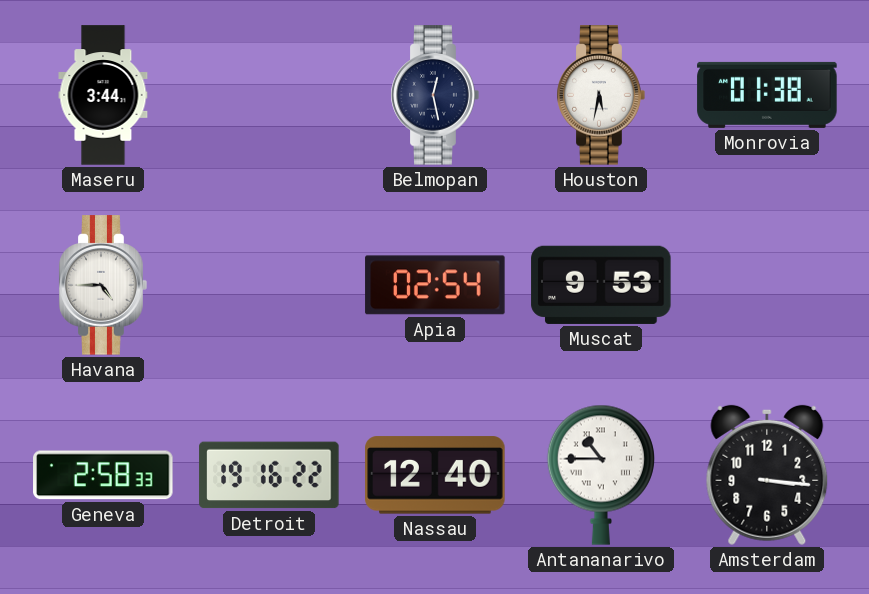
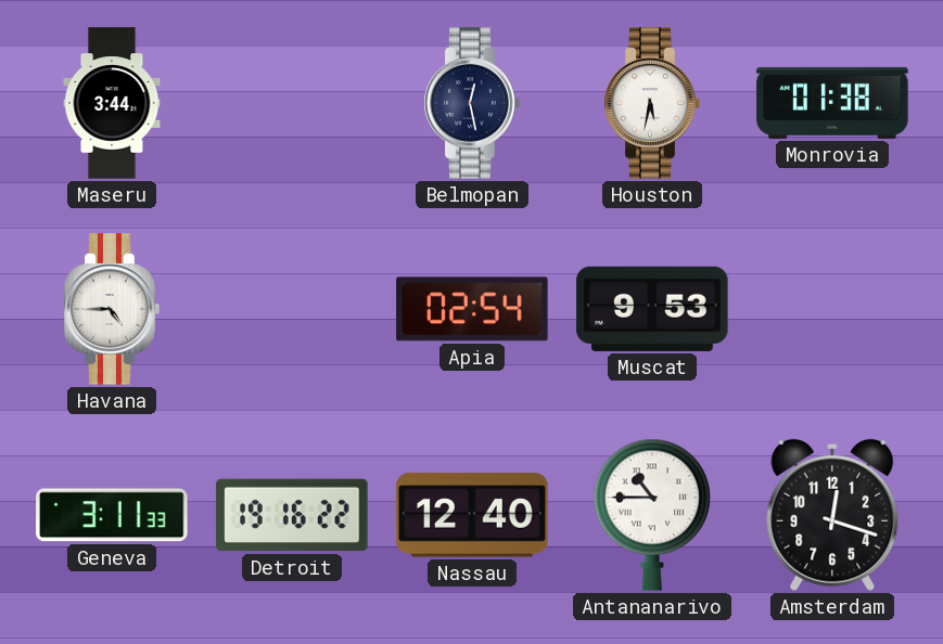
Geneva: 2:58 -> 3:11
Amsterdam: 3:16 -> 12:18
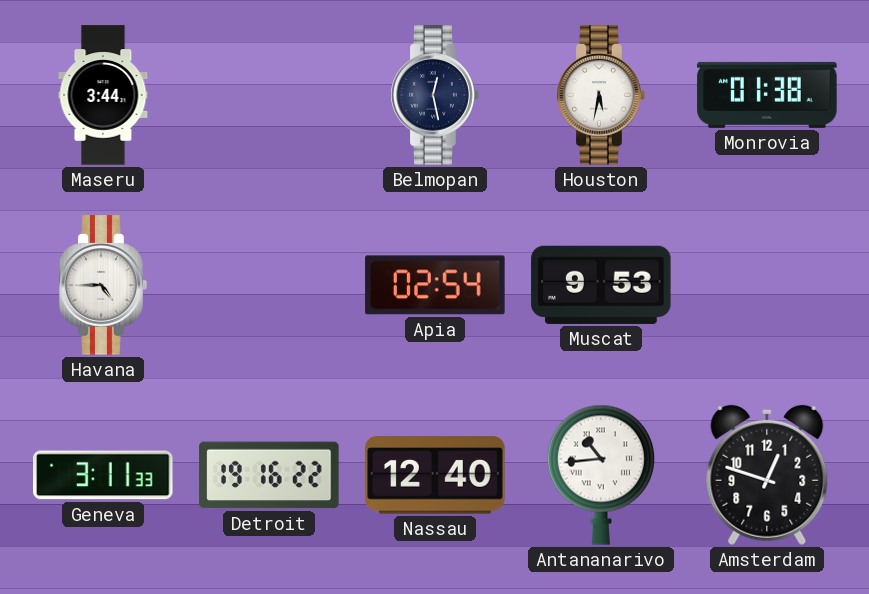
Antananarivo: 10:45 -> 10:44
Amsterdam: 12:18 -> 12:48
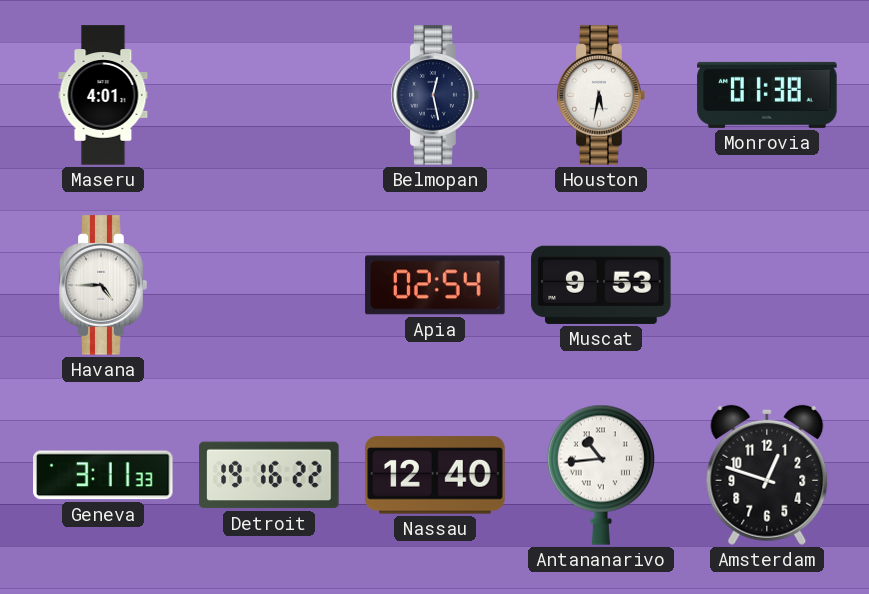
Maseru: 3:44 -> 4:01
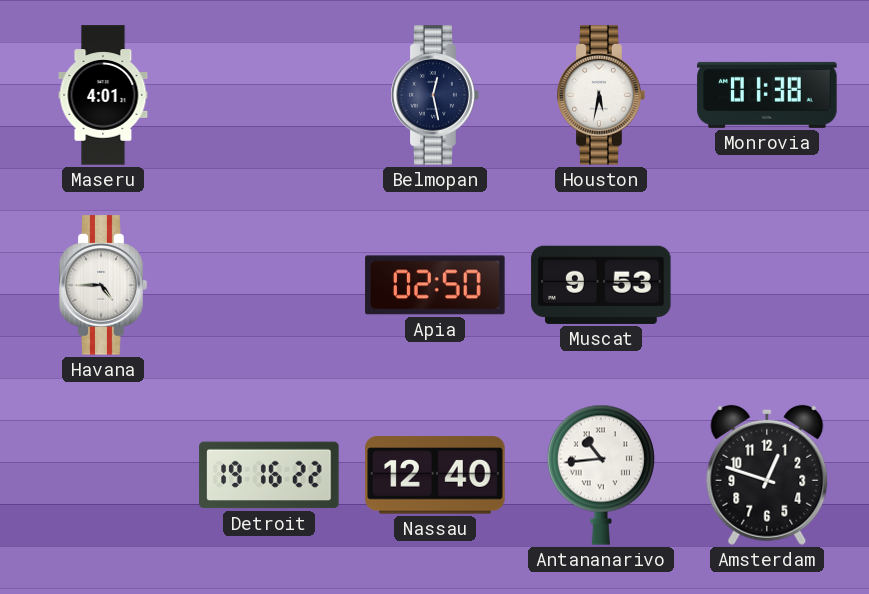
Apia: 02:54 -> 02:50
Geneva: 3:11 -> none
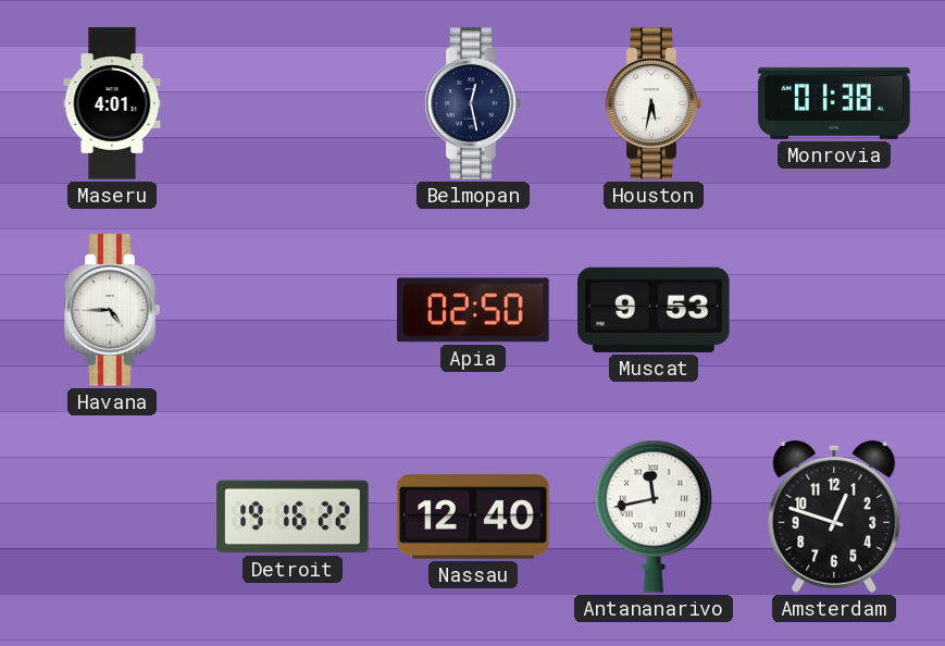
Antananarivo: 10:44 -> 11:43
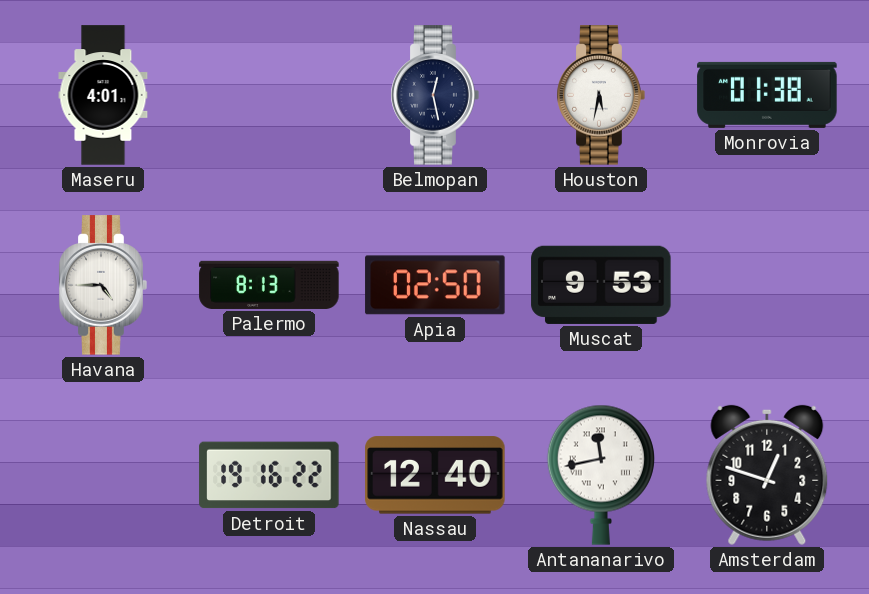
Palermo: none -> 8:13
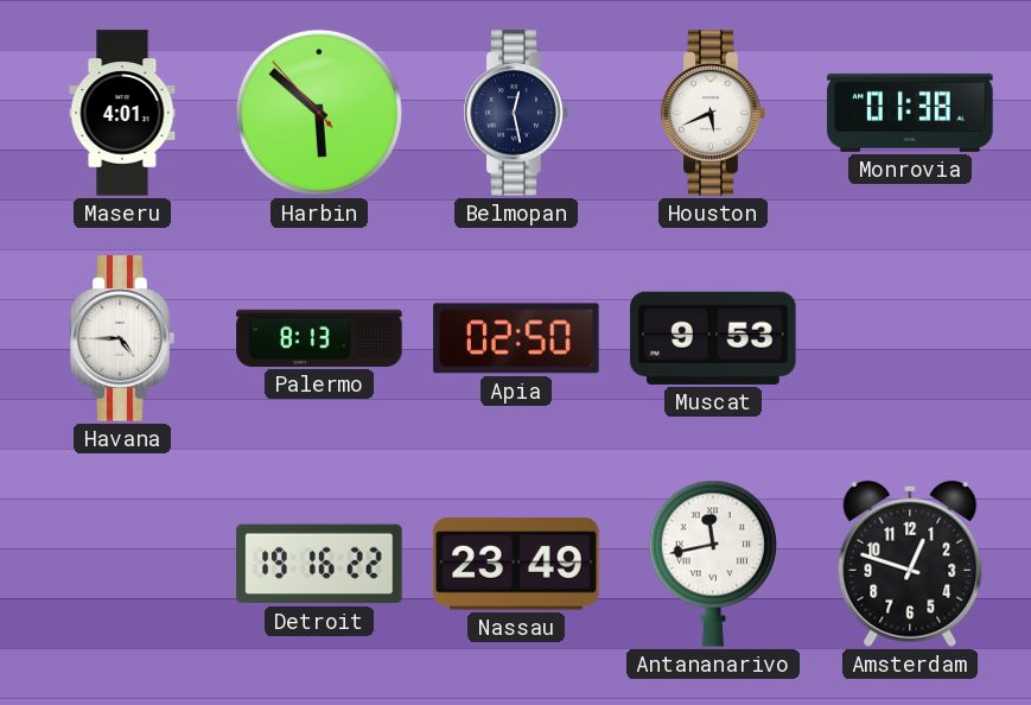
Harbin: none -> 5:51
Houston: 5:32 -> 5:41
Nassau: 12:40 -> 23:49
